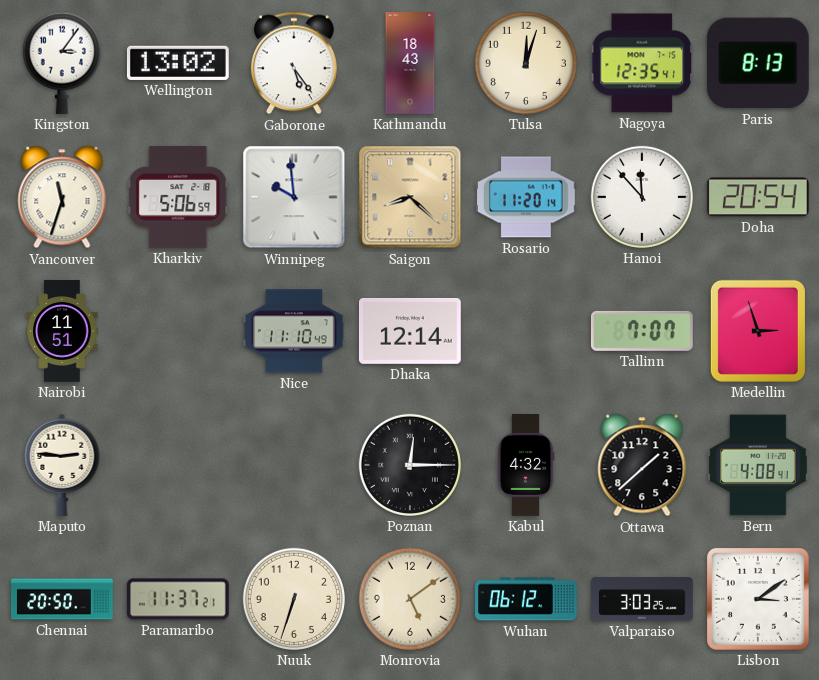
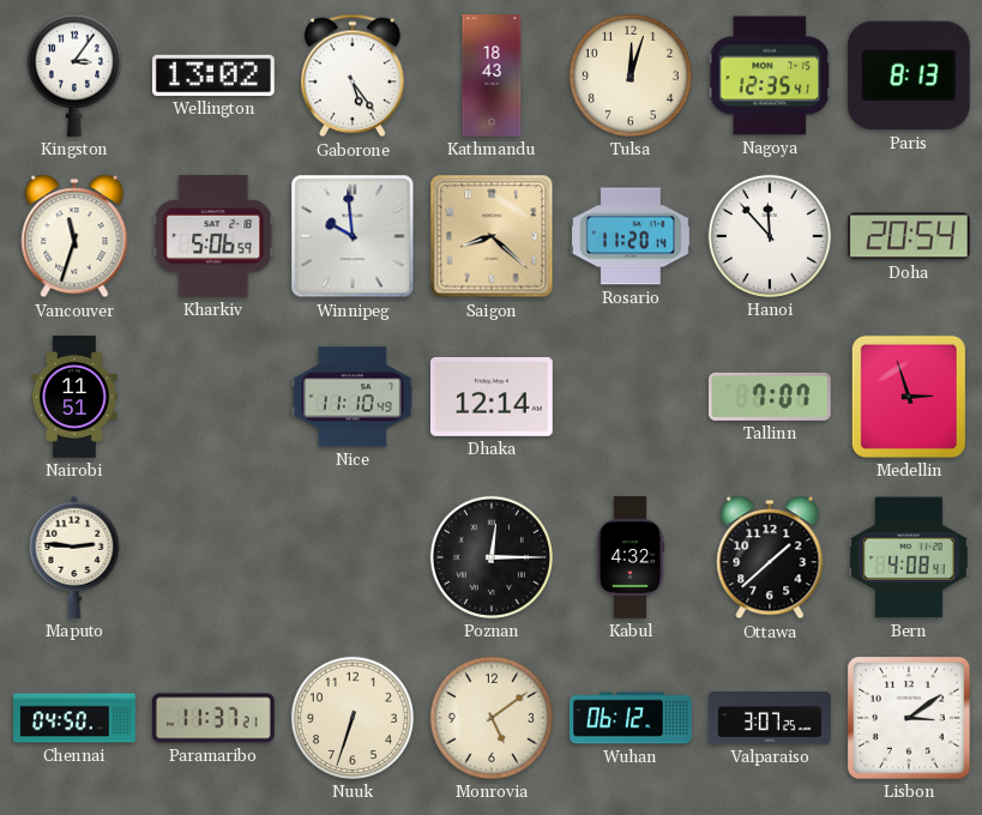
Chennai: 20:50 -> 04:50
Valparaiso: 3:03 -> 3:07
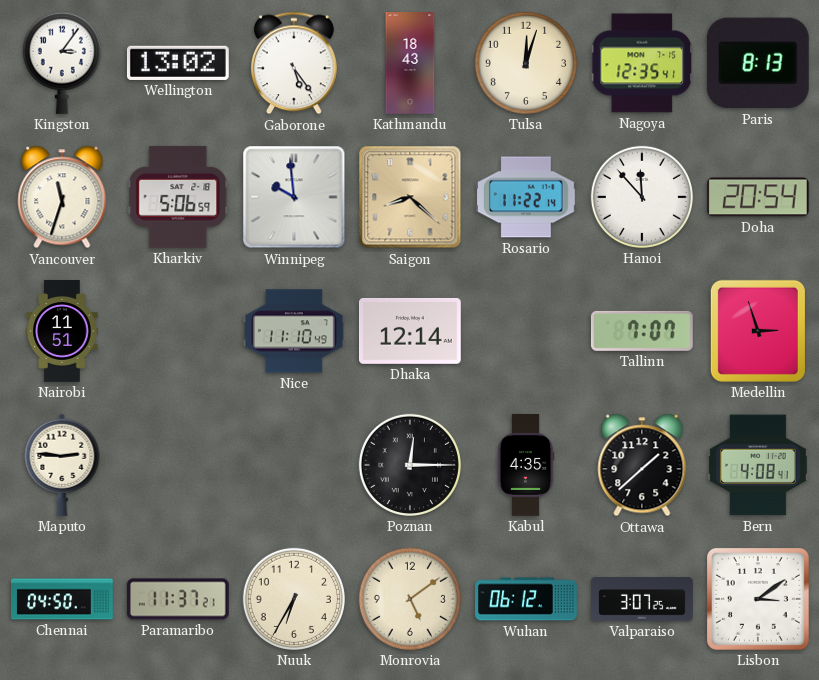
Rosario: 11:20 -> 11:22
Kabul: 4:32 -> 4:35
Nuuk: 6:33 -> 6:35
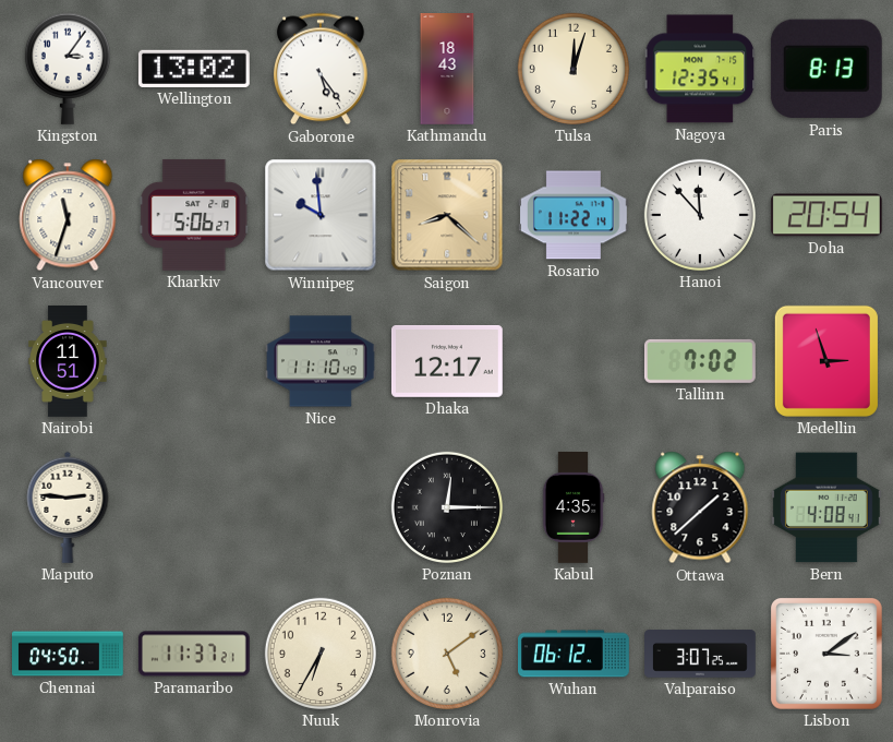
Kharkiv: 5:06:59 -> 5:06:27
Dhaka: 12:14 -> 12:17
Tallinn: 7:07 -> 7:02
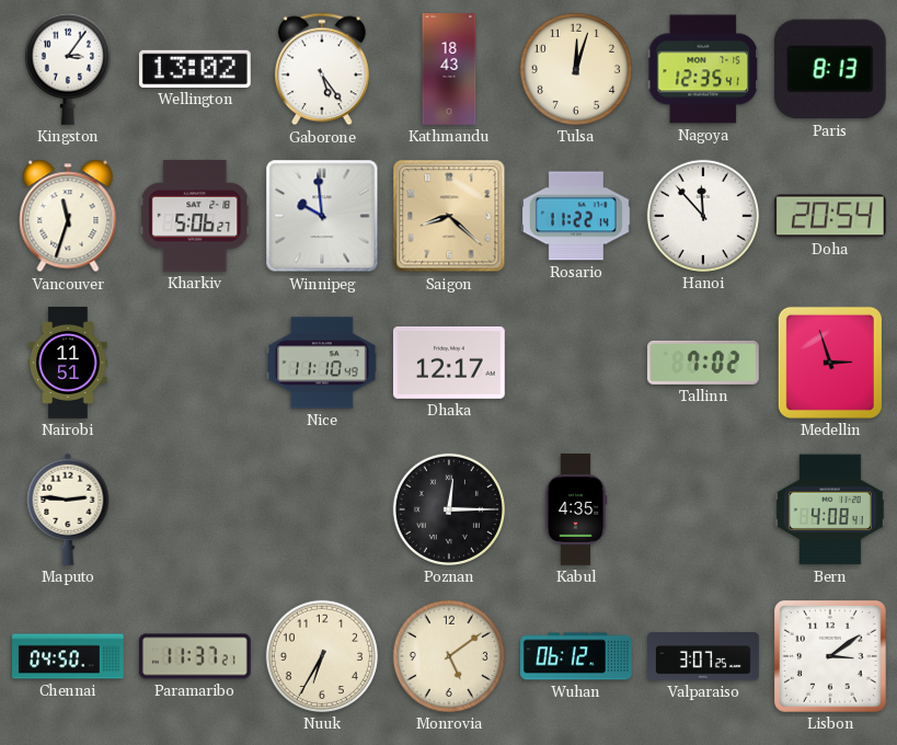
Ottawa: 1:38 -> none
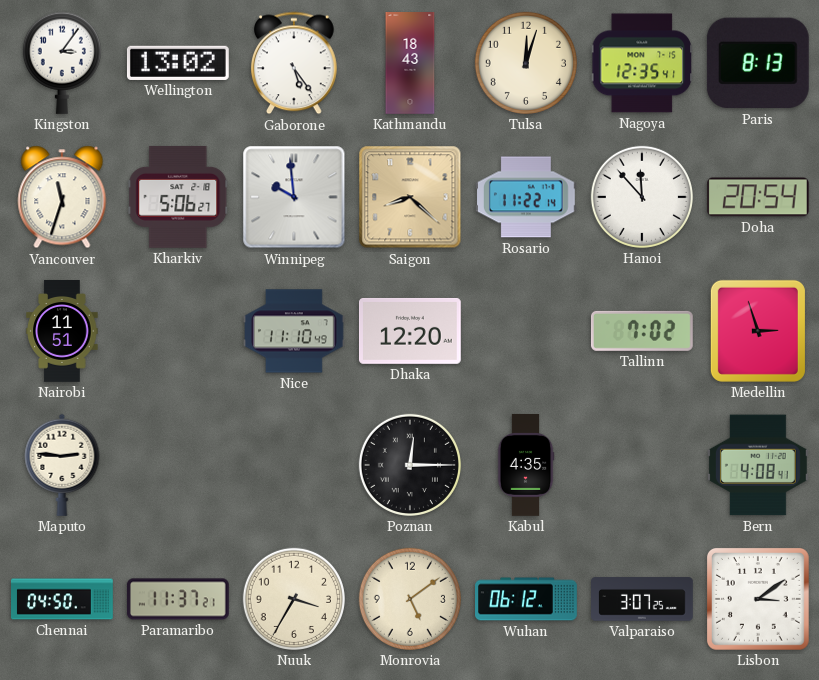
Dhaka: 12:17 -> 12:20
Nuuk: 6:35 -> 3:35
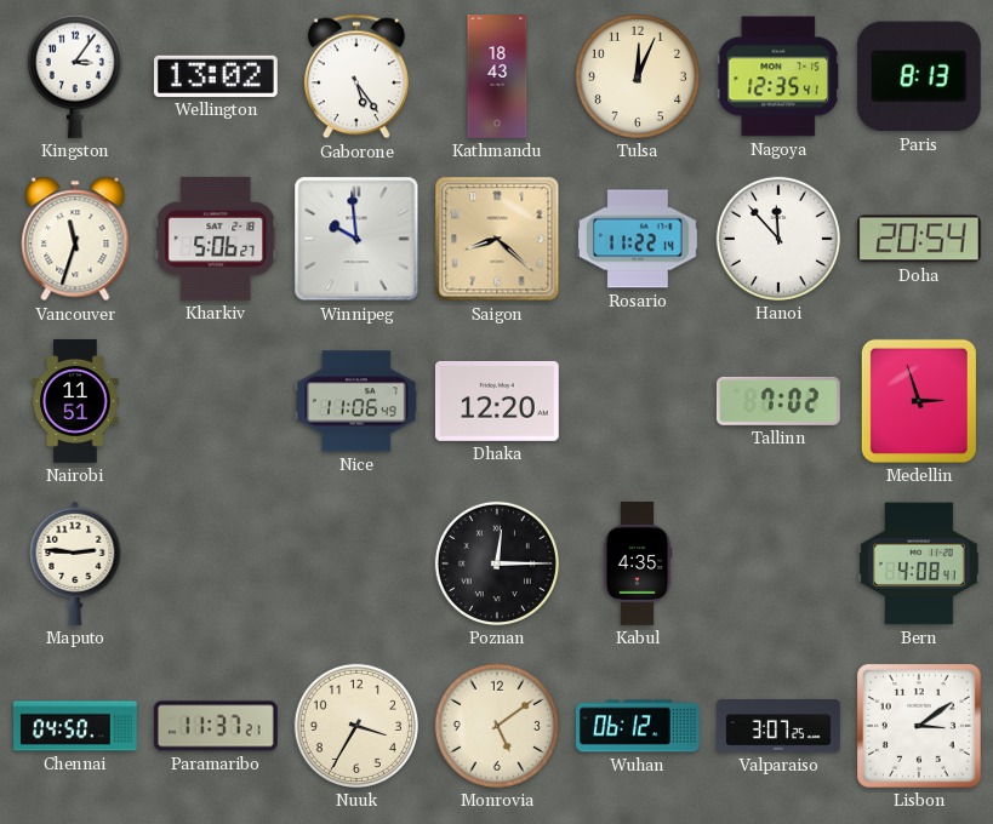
Tulsa: 12:03 -> 12:04
Nice: 11:10 -> 11:06
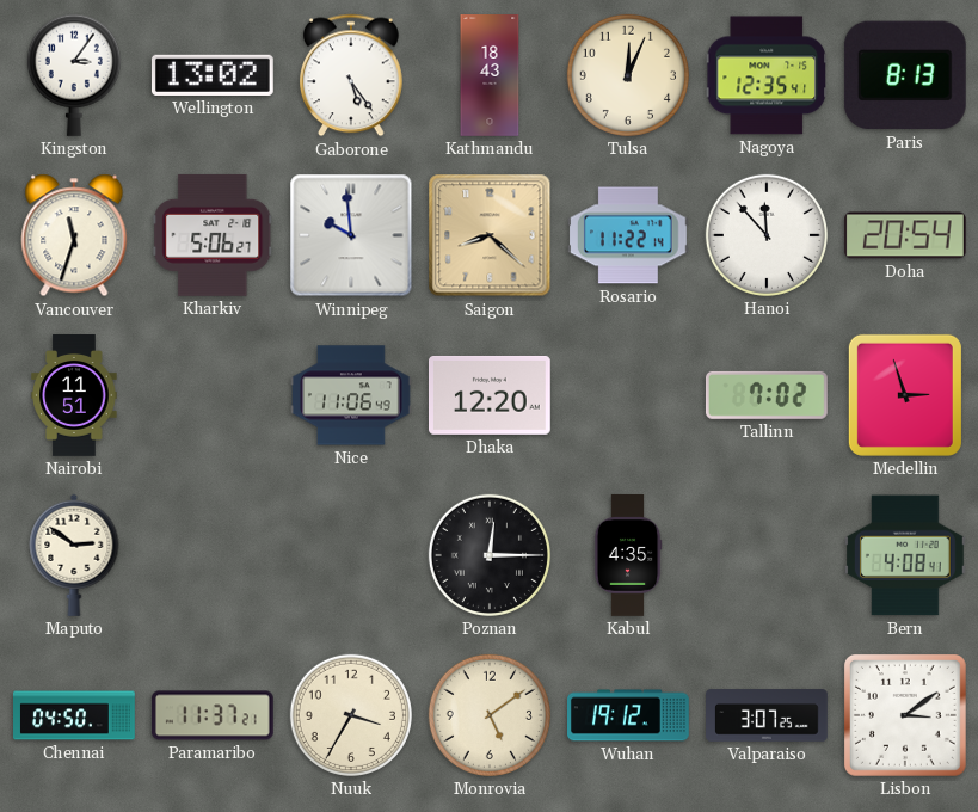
Maputo: 2:46 -> 2:51
Wuhan: 06:12 -> 19:12
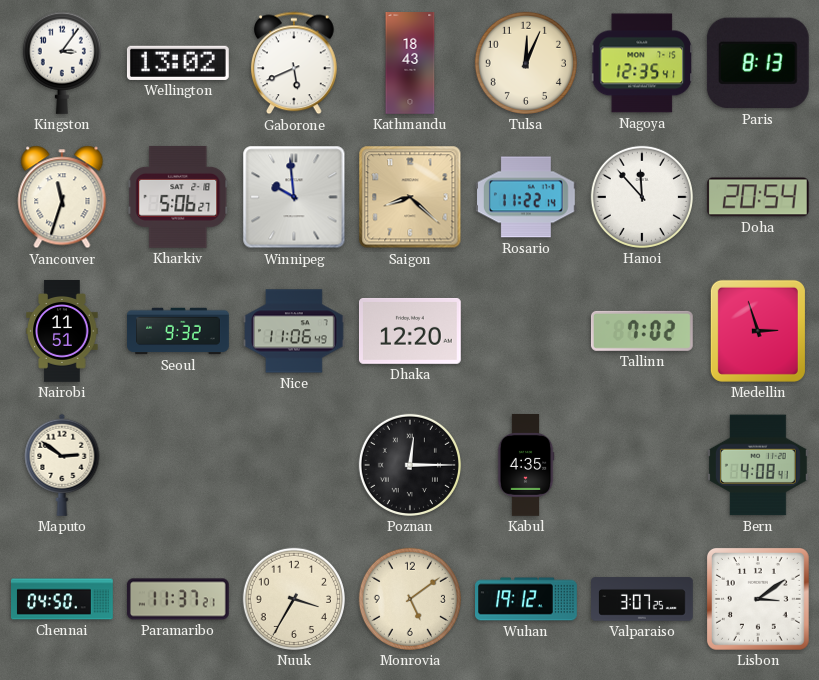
Gaborone: 5:24 -> 5:41
Seoul: none -> 9:32
